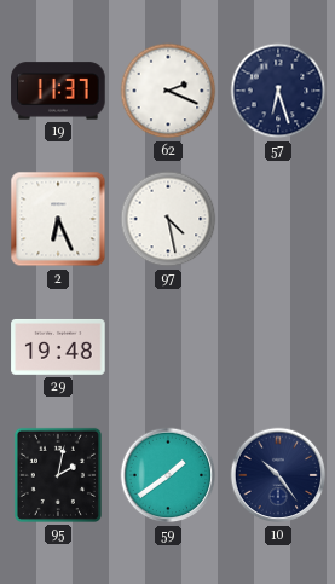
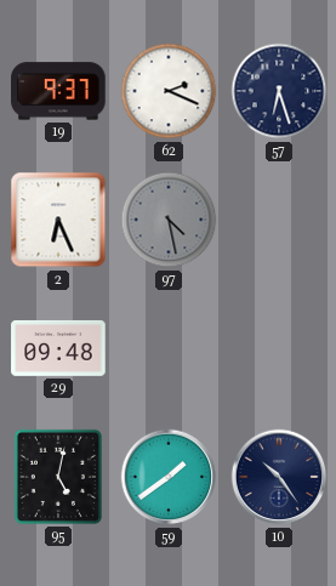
19: 11:37 -> 9:37
97 dial: white -> grey
29: 19:48 -> 09:48
95: 2:02 -> 5:02
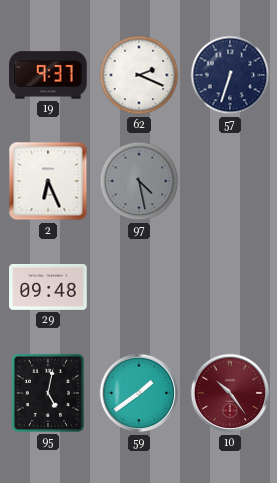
57: 6:27 -> 6:33
10 dial: navy -> burgundy
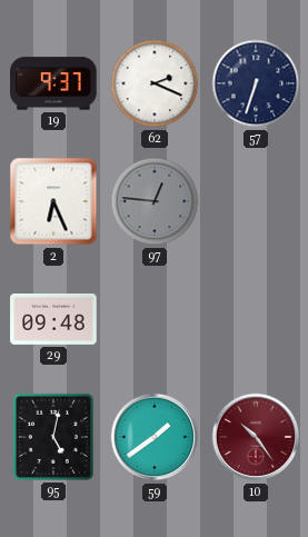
97: 4:28 -> 12:46
